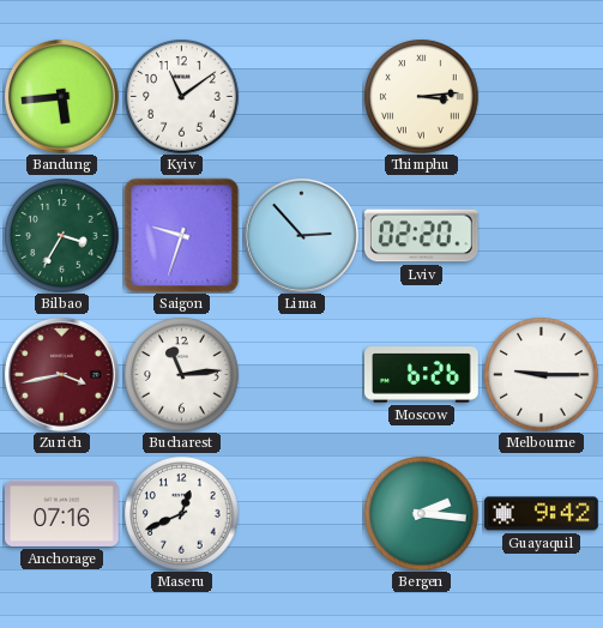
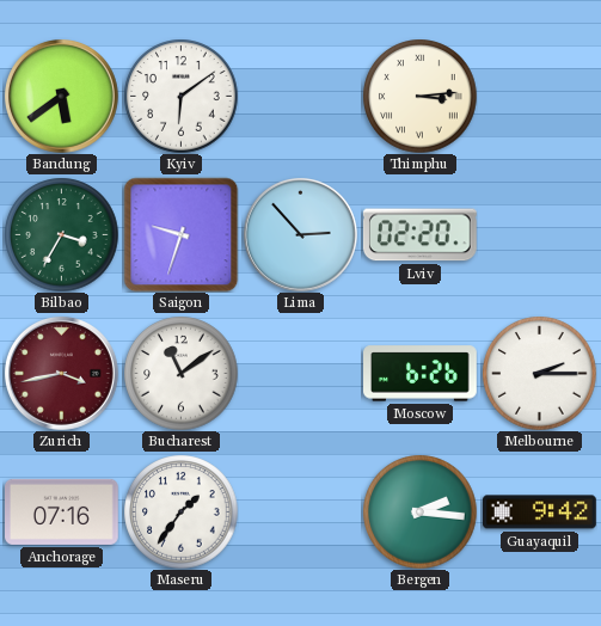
Bandung: 5:44 -> 5:39
Kyiv: 11:09 -> 6:09
Bucharest: 11:14 -> 11:09
Melbourne: 9:15 -> 2:15
Maseru: 12:41 -> 1:36
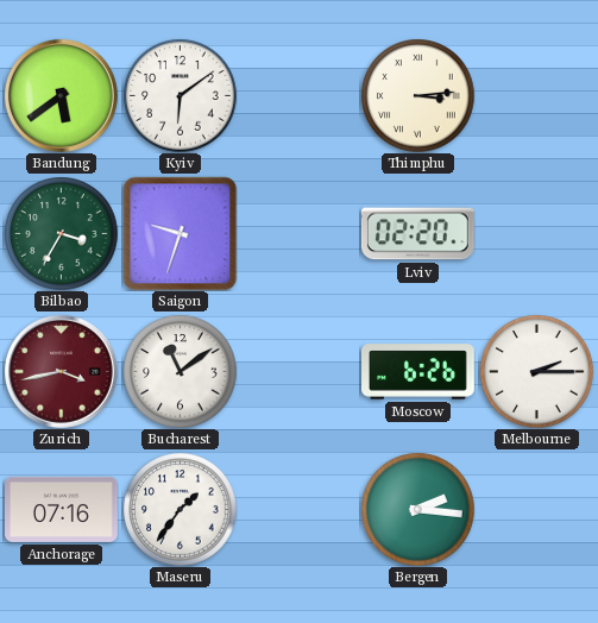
Lima: 2:53 -> none
Guayaquil: 9:42 -> none
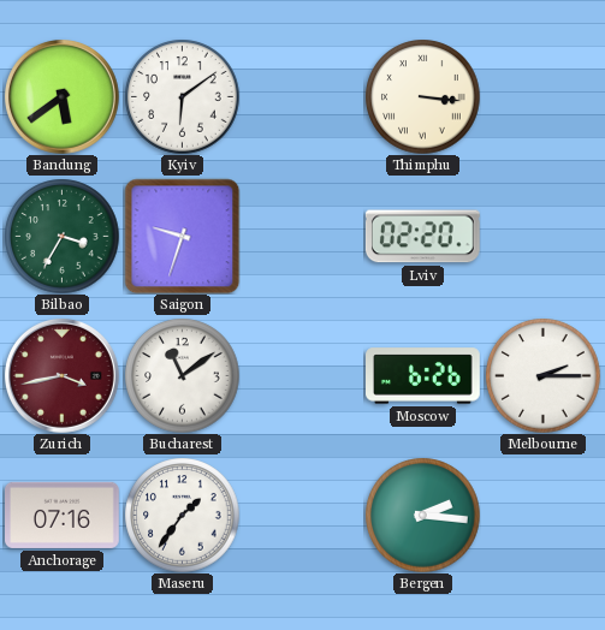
Thimphu: 3:14 -> 3:16
